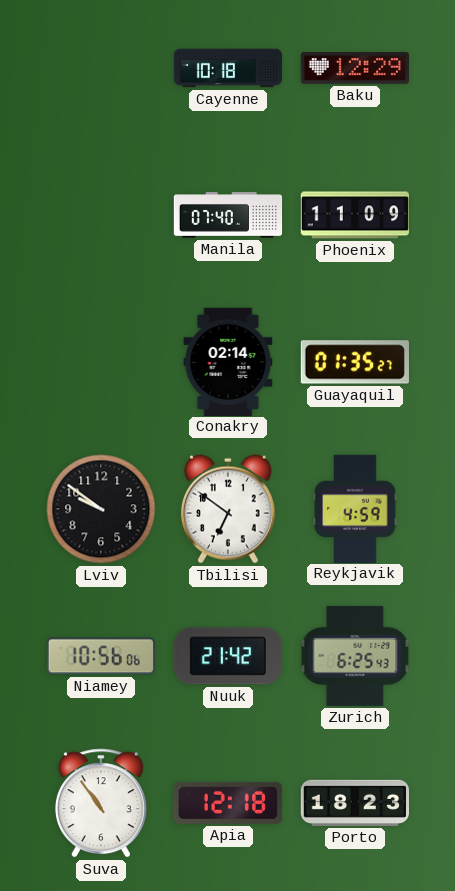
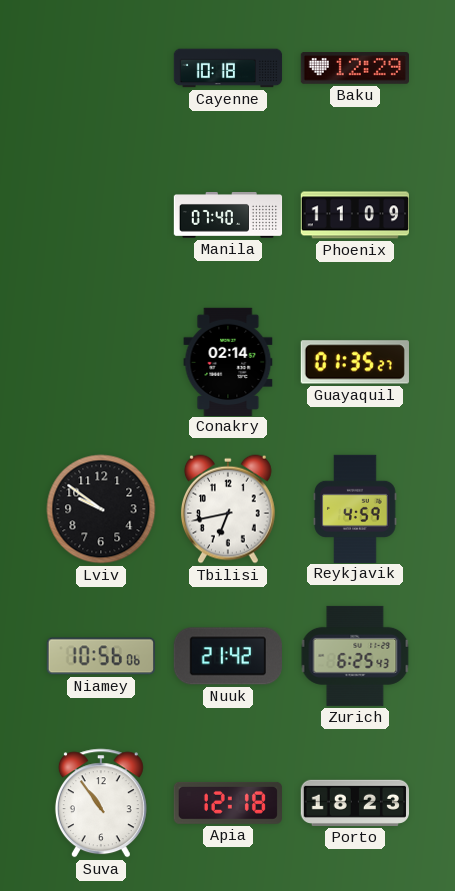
Tbilisi: 6:51 -> 6:43
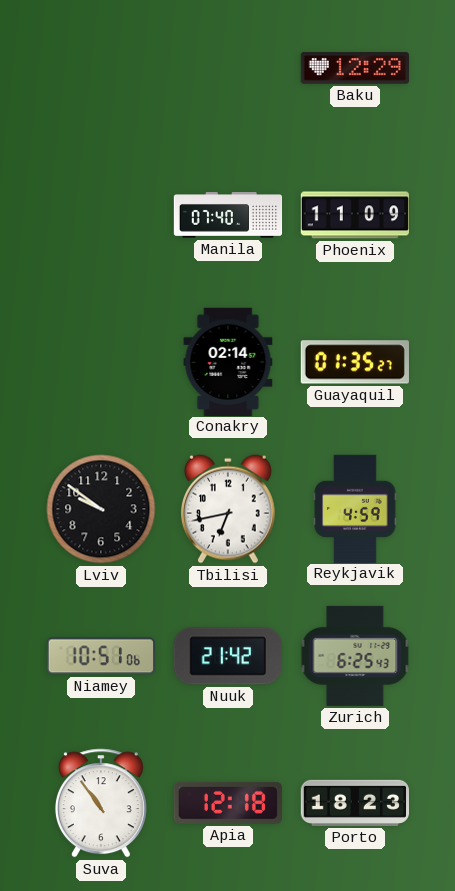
Cayenne: 10:18 -> none
Niamey: 10:56 -> 10:51
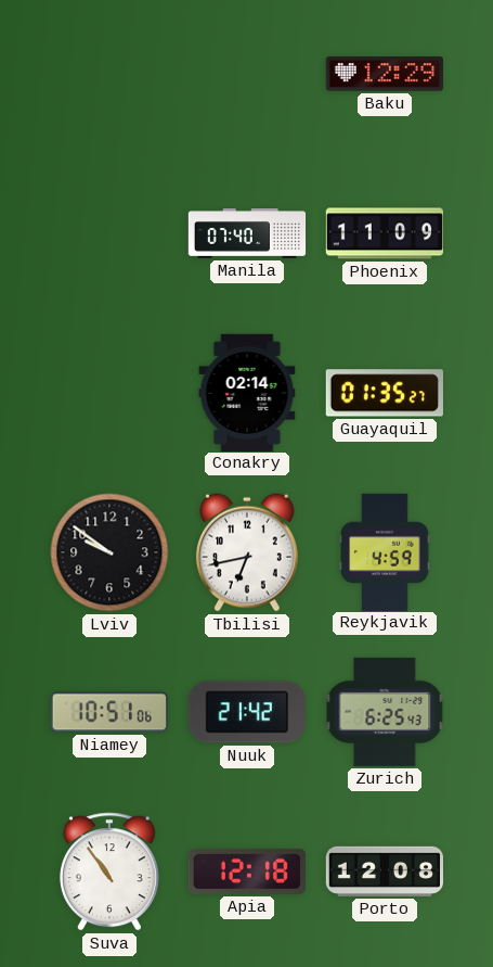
Porto: 18:23 -> 12:08
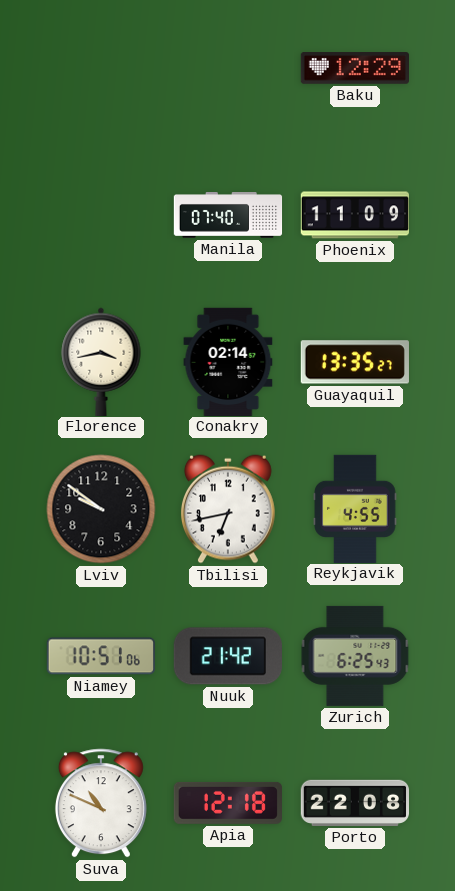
Florence: none -> 3:43
Guayaquil: 01:35 -> 13:35
Reykjavik: 4:59 -> 4:55
Suva: 10:54 -> 10:49
Porto: 12:08 -> 22:08
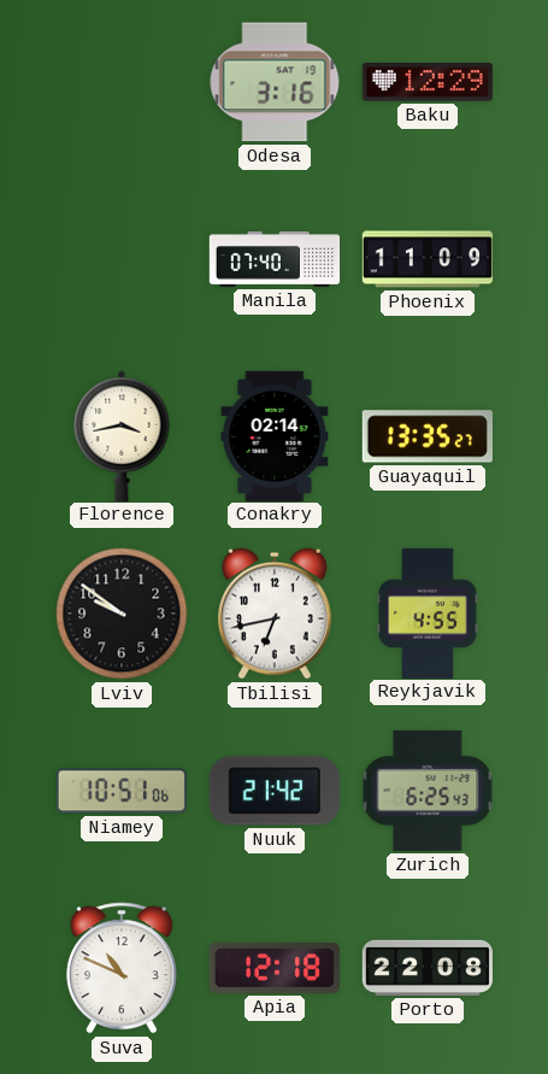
Odesa: none -> 3:16
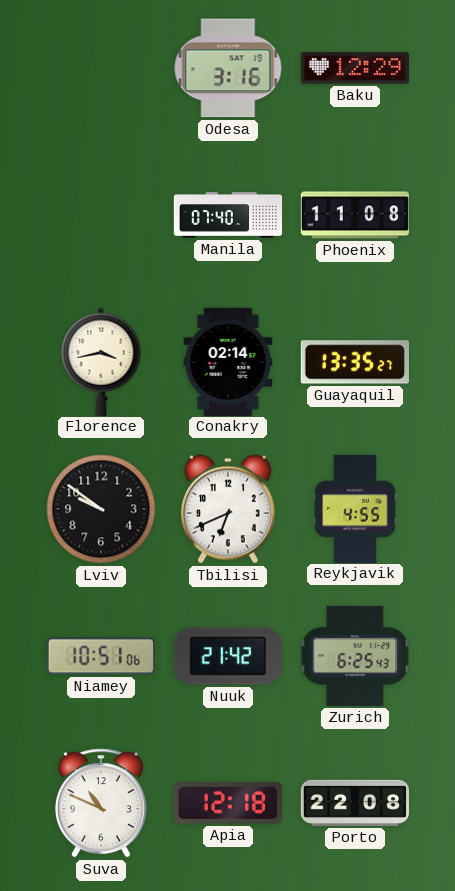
Phoenix: 11:09 -> 11:08
Tbilisi: 6:43 -> 6:41
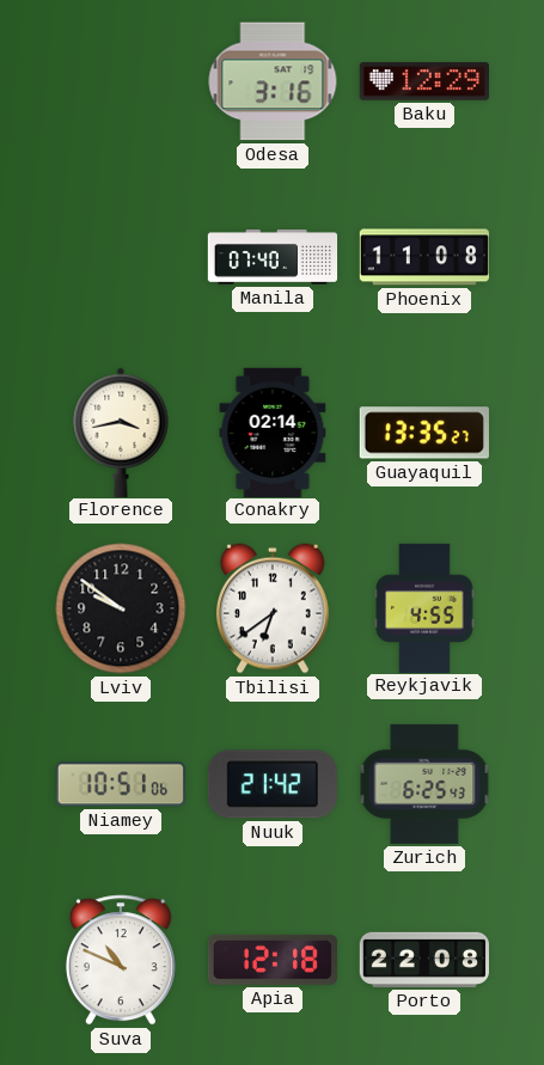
Tbilisi: 6:41 -> 6:39
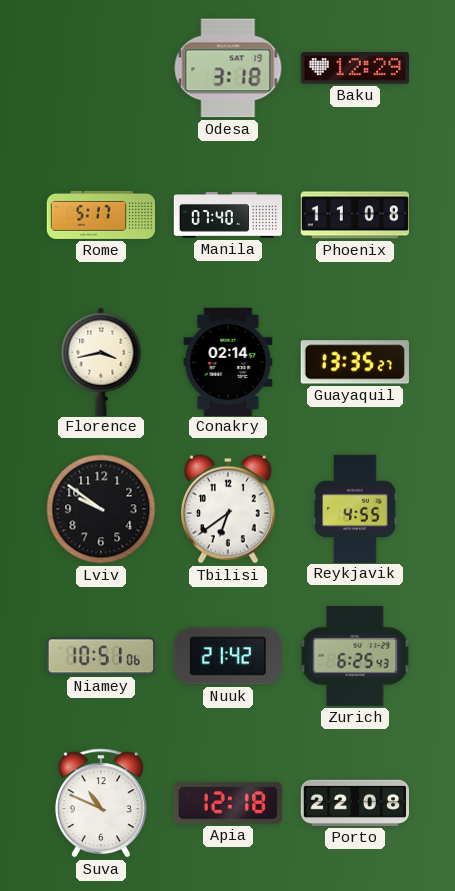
Odesa: 3:16 -> 3:18
Rome: none -> 5:17
